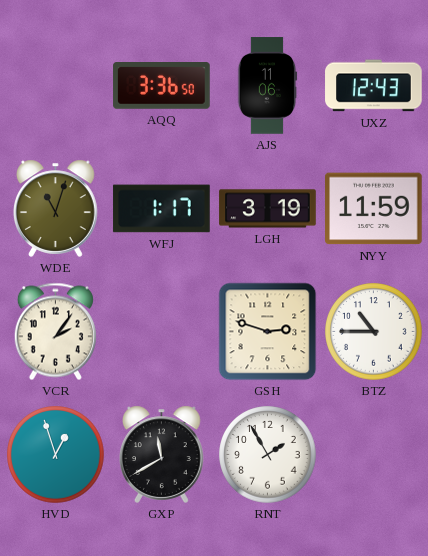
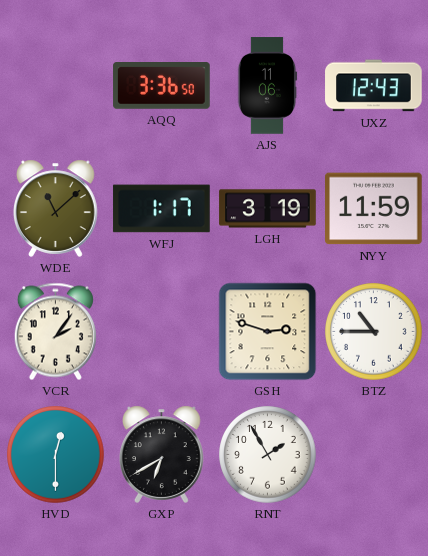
WDE: 11:03 -> 11:08
HVD: 12:57 -> 12:30
GXP: 11:40 -> 6:40
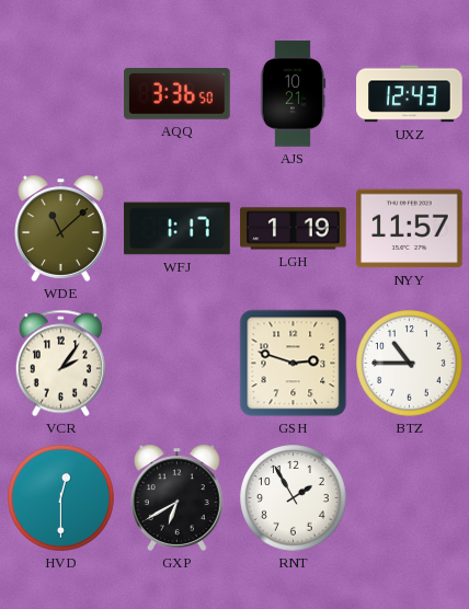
AJS: 11:06 -> 10:21
LGH: 3:19 -> 1:19
NYY: 11:59 -> 11:57
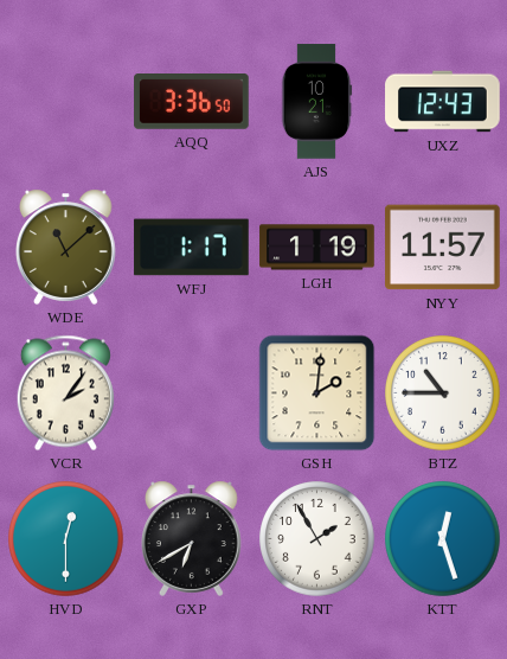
GSH: 2:48 -> 2:01
KTT: none -> 12:27
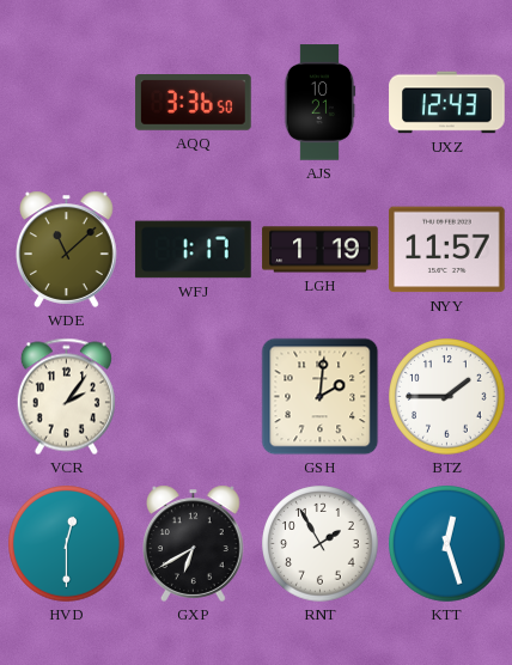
BTZ: 10:45 -> 1:45
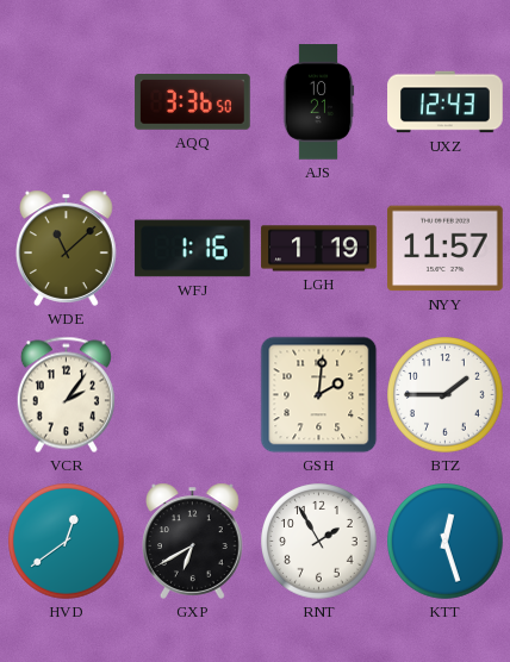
WFJ: 1:17 -> 1:16
HVD: 12:30 -> 12:39
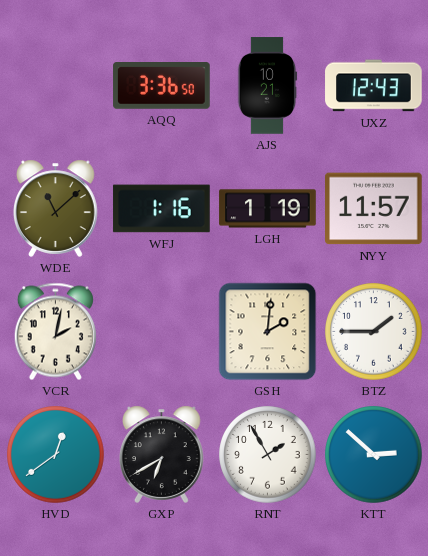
VCR: 2:06 -> 2:02
KTT: 12:27 -> 2:52
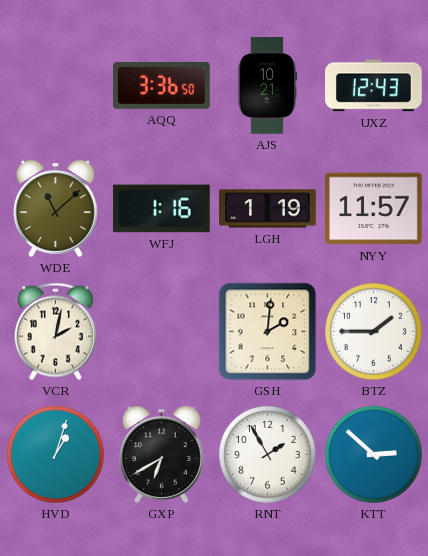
HVD: 12:39 -> 1:03
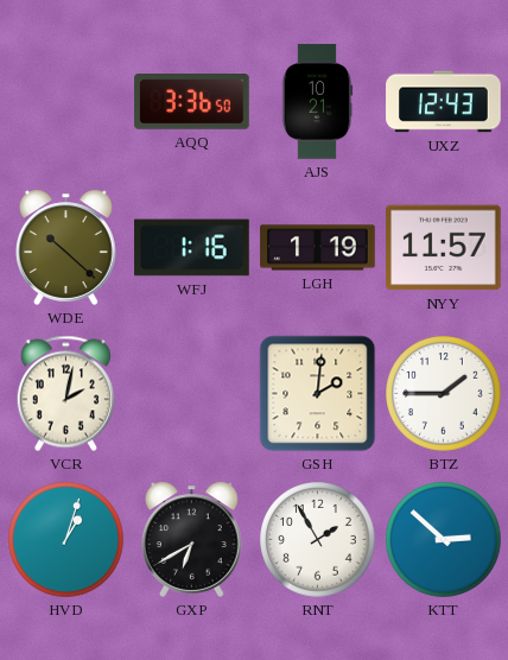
WDE: 11:08 -> 10:22
